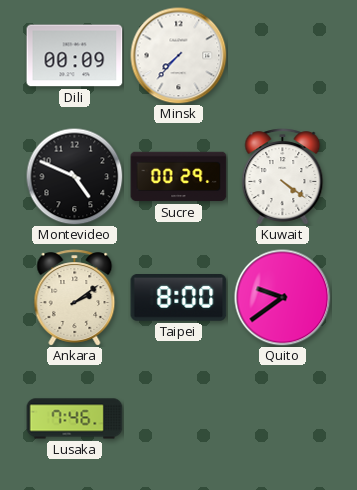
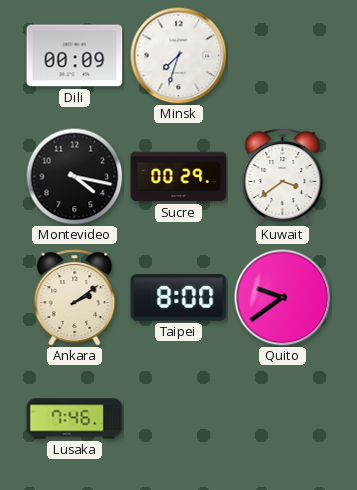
Minsk: 7:37 -> 7:33
Montevideo: 4:49 -> 4:17
Kuwait: 4:21 -> 3:39
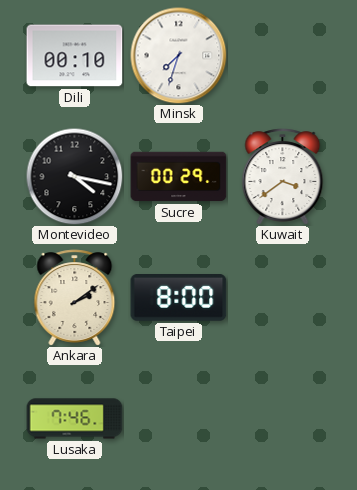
Dili: 00:09 -> 00:10
Quito: 9:39 -> none
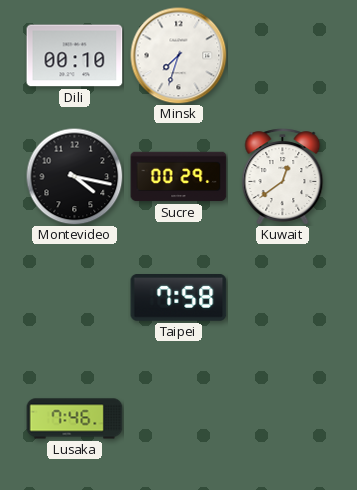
Kuwait: 3:39 -> 12:39
Ankara: 2:09 -> none
Taipei: 8:00 -> 7:58
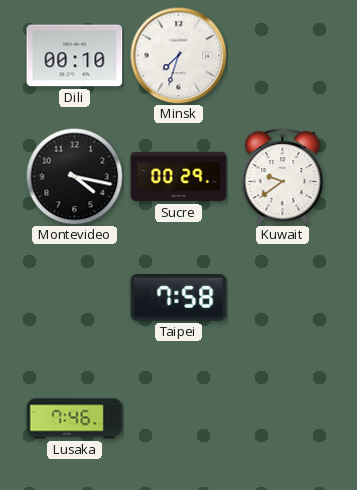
Kuwait: 12:39 -> 9:39
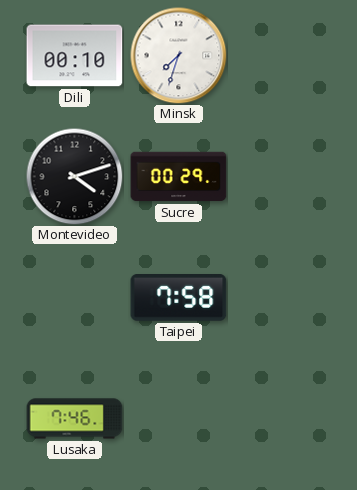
Montevideo: 4:17 -> 4:12
Kuwait: 9:39 -> none
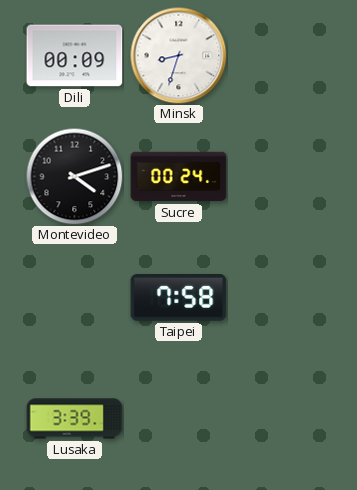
Dili: 00:10 -> 00:09
Minsk: 7:33 -> 8:33
Sucre: 00:29 -> 00:24
Lusaka: 7:46 -> 3:39
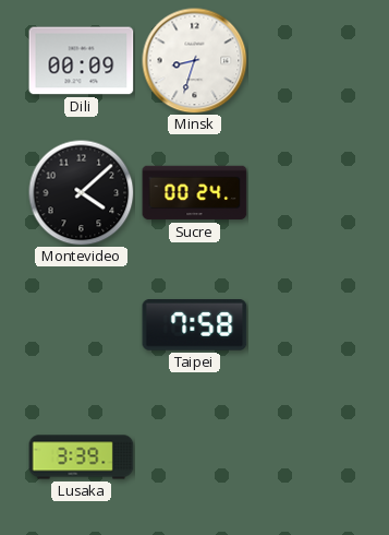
Montevideo: 4:12 -> 4:08
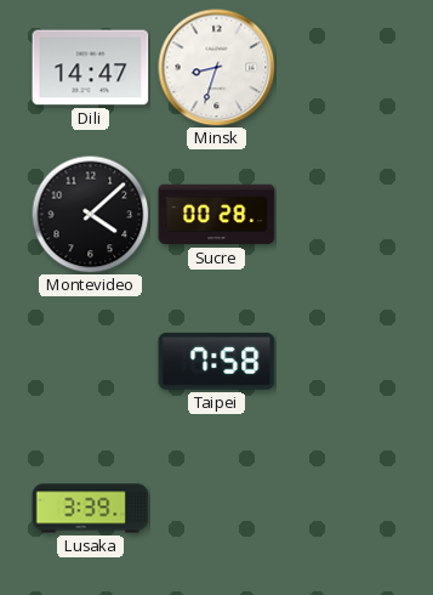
Dili: 00:09 -> 14:47
Sucre: 00:24 -> 00:28
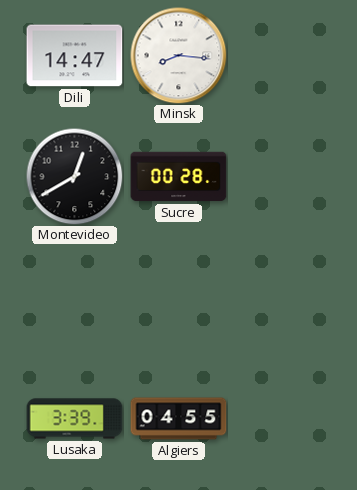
Minsk: 8:33 -> 8:16
Montevideo: 4:08 -> 12:40
Taipei: 7:58 -> none
Algiers: none -> 04:55
